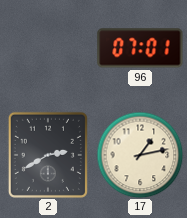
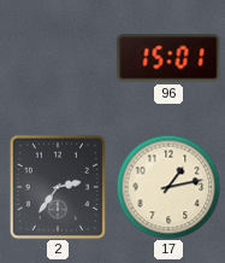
96: 07:01 -> 15:01
2: 2:40 -> 2:36
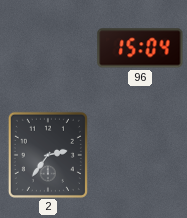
96: 15:01 -> 15:04
17: 1:13 -> none
